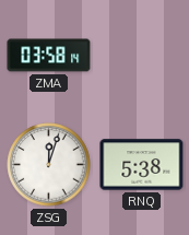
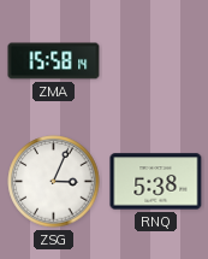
ZMA: 03:58 -> 15:58
ZSG: 12:03 -> 3:04
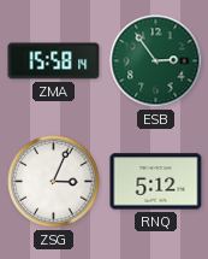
ESB: none -> 2:54
RNQ: 5:38 -> 5:12
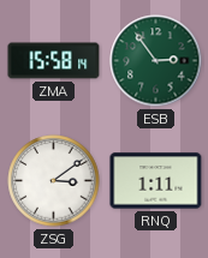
ZSG: 3:04 -> 3:09
RNQ: 5:12 -> 1:11
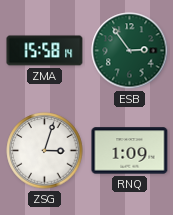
ZSG: 3:09 -> 3:03
RNQ: 1:11 -> 1:09
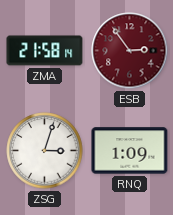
ZMA: 15:58 -> 21:58
ESB dial: green -> burgundy
